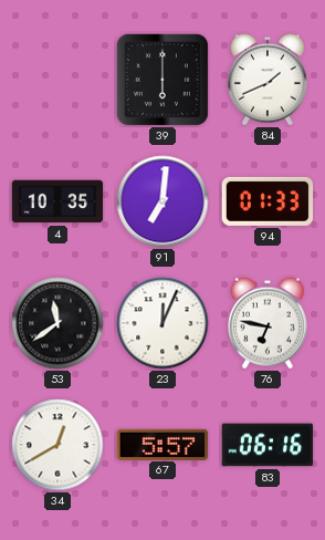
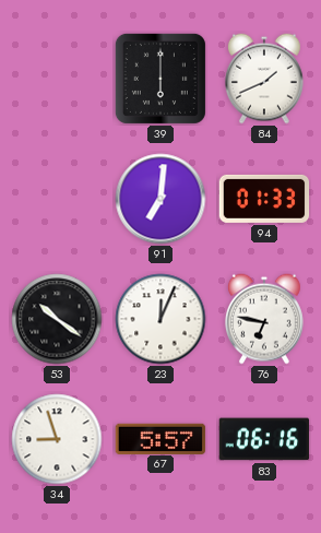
4: 10:35 -> none
53: 11:39 -> 10:21
34: 12:40 -> 8:57
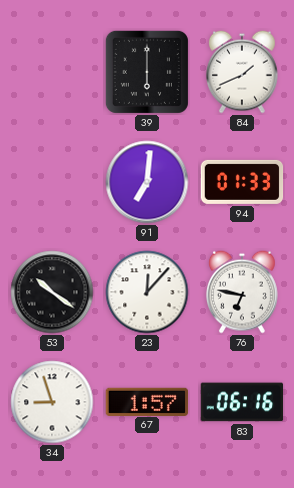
23: 12:04 -> 12:07
67: 5:57 -> 1:57
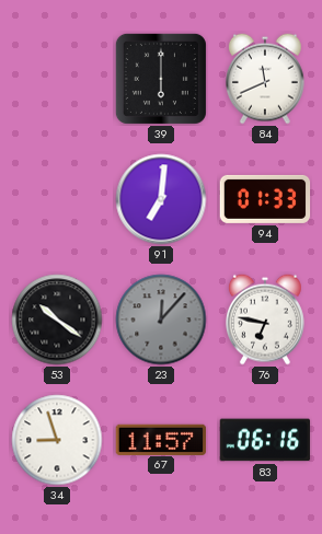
84: 1:41 -> 11:41
23 dial: white -> grey
67: 1:57 -> 11:57
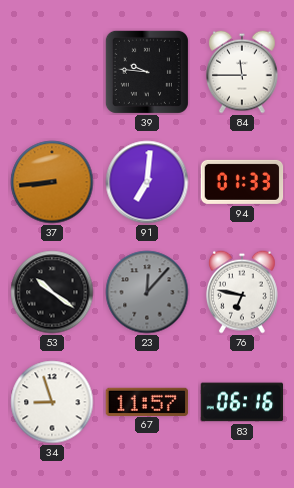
39: 6:00 -> 9:46
84: 11:41 -> 11:45
37: none -> 8:44
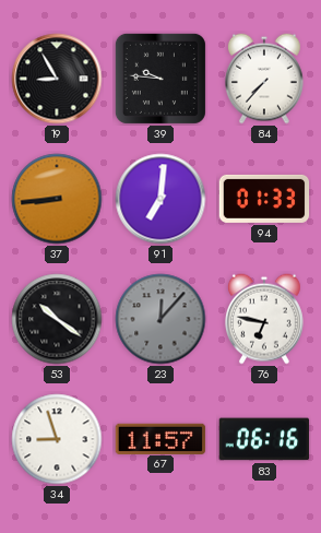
19: none -> 8:55
84: 11:45 -> 7:37
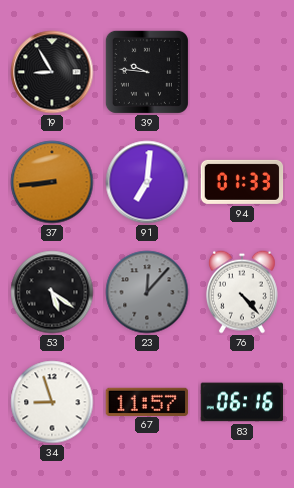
84: 7:37 -> none
53: 10:21 -> 5:21
76: 6:47 -> 4:23
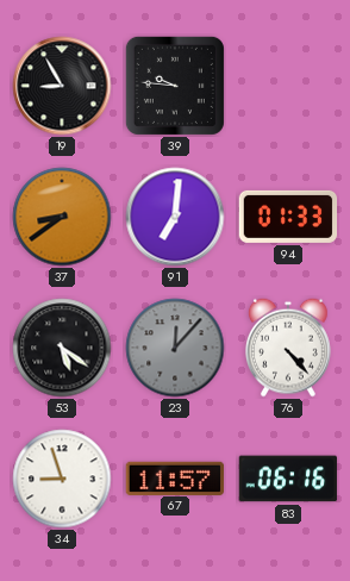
37: 8:44 -> 8:39
